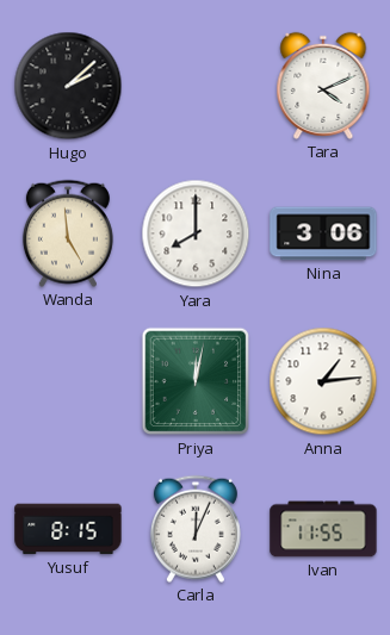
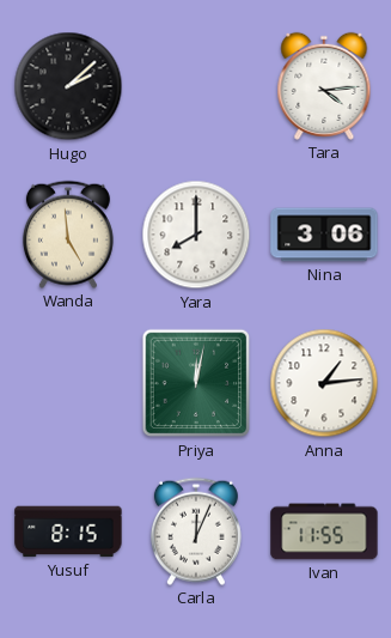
Tara: 4:11 -> 4:14
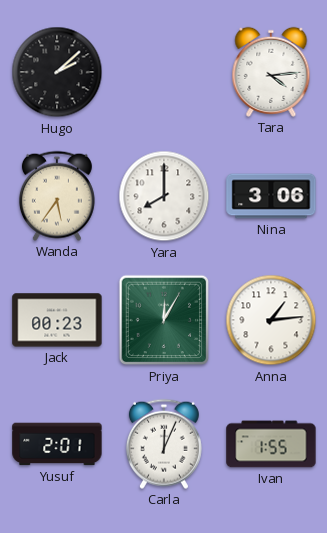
Wanda: 4:59 -> 5:36
Jack: none -> 00:23
Priya: 12:02 -> 12:05
Yusuf: 8:15 -> 2:01
Ivan: 11:55 -> 1:55
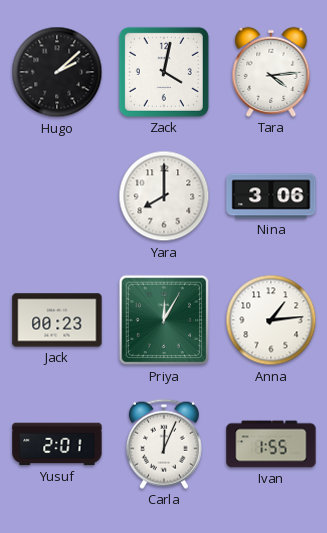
Zack: none -> 4:02
Wanda: 5:36 -> none
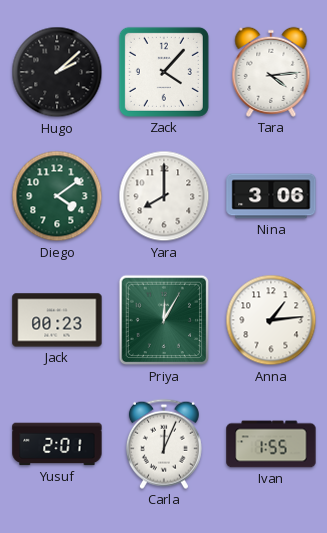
Zack: 4:02 -> 4:07
Diego: none -> 4:09
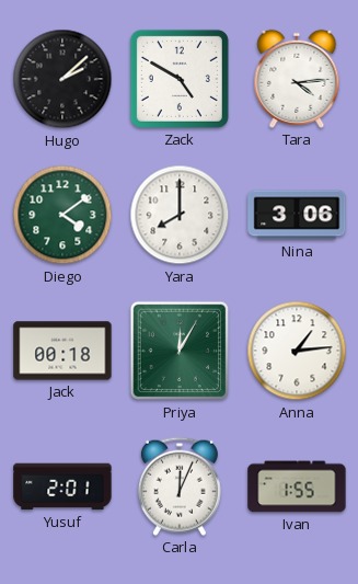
Zack: 4:07 -> 4:50
Jack: 00:23 -> 00:18
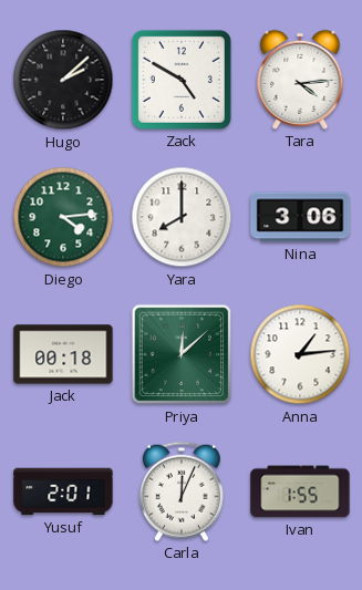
Diego: 4:09 -> 4:14
Priya: 12:05 -> 12:08
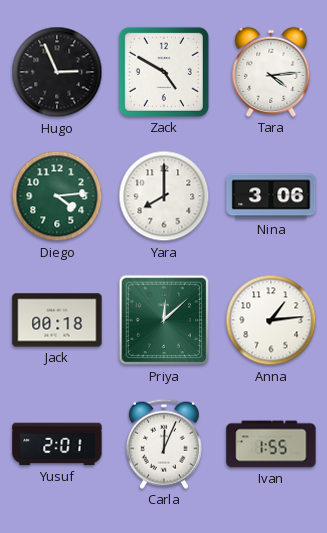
Hugo: 2:08 -> 2:56
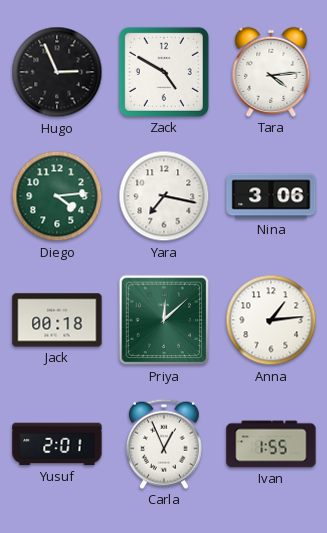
Yara: 8:00 -> 7:17
Carla: 12:04 -> 12:56
